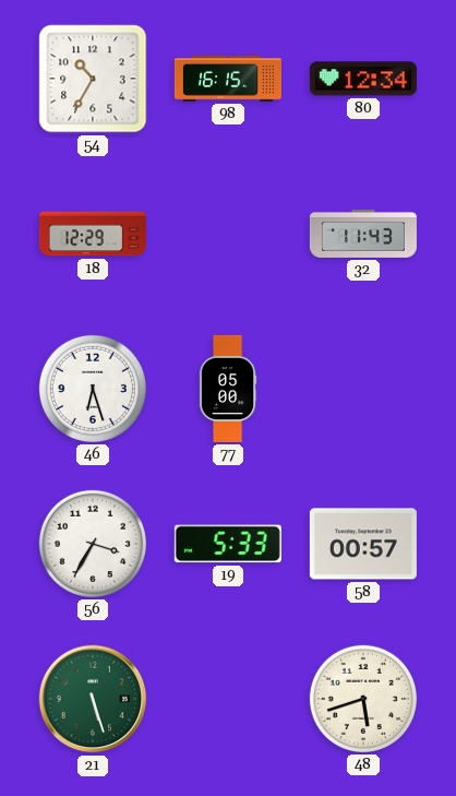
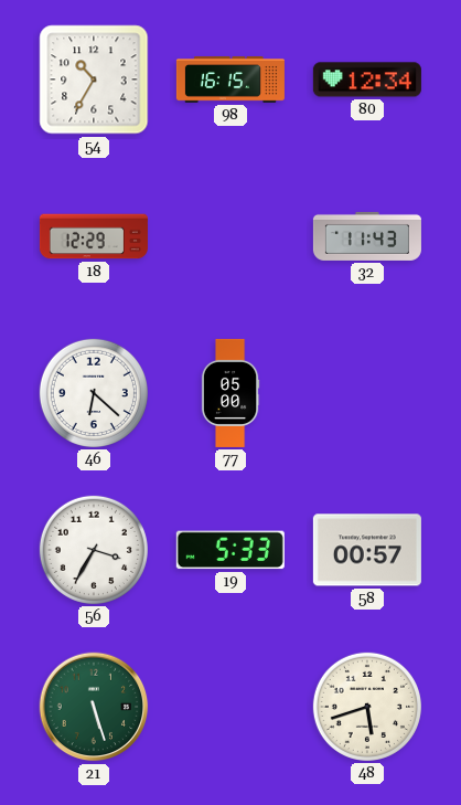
46: 6:27 -> 6:22
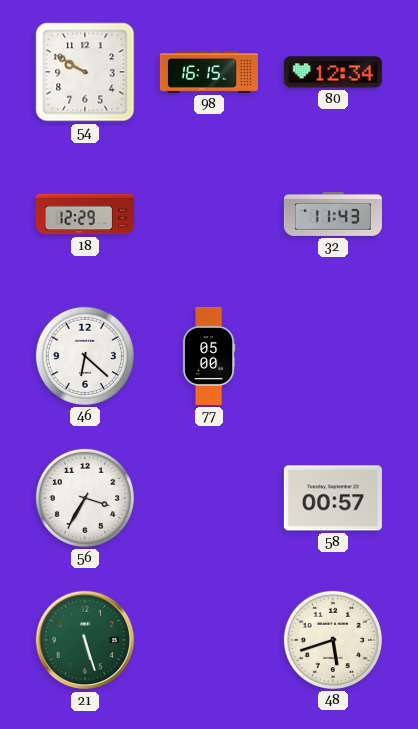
54: 10:35 -> 9:50
19: 5:33 -> none
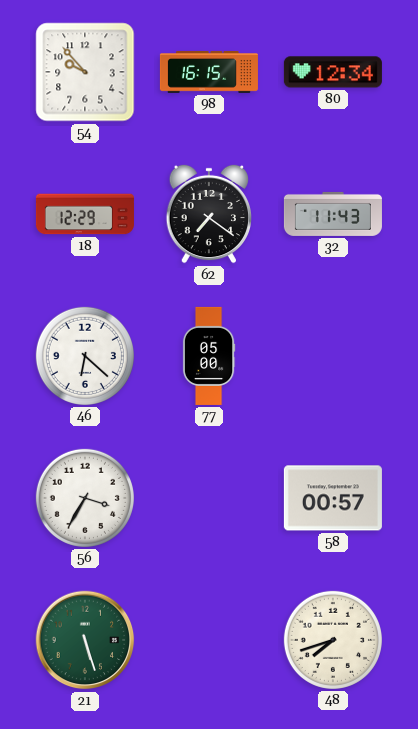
54: 9:50 -> 9:53
62: none -> 7:21
48: 5:42 -> 7:42
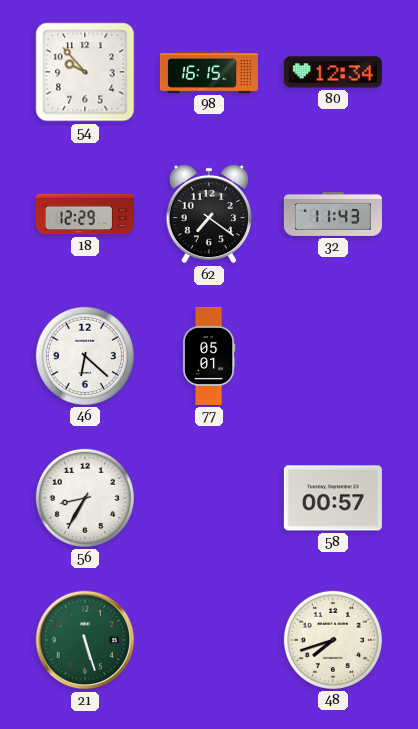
77: 05:00 -> 05:01
56: 3:35 -> 8:35
